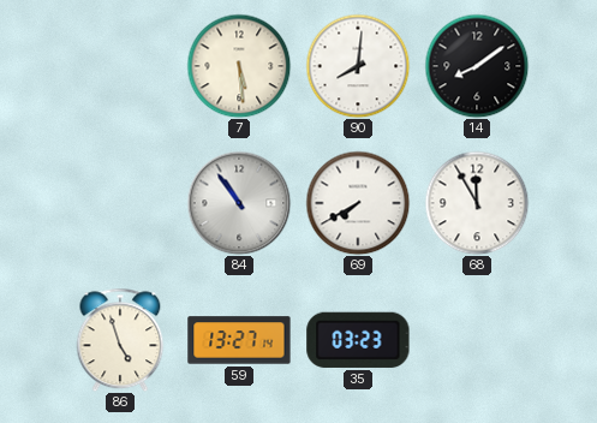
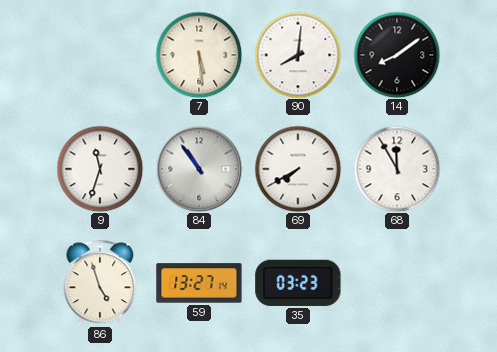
9: none -> 11:33
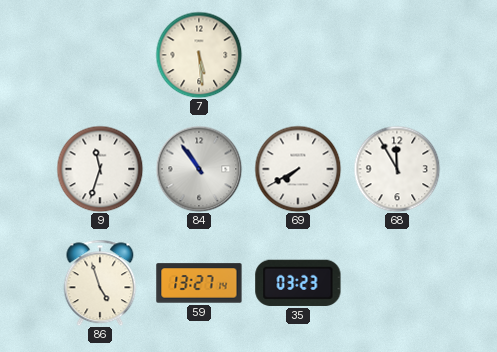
90: 8:01 -> none
14: 8:09 -> none
